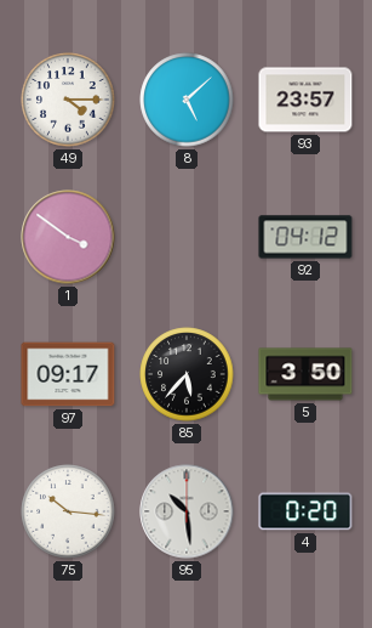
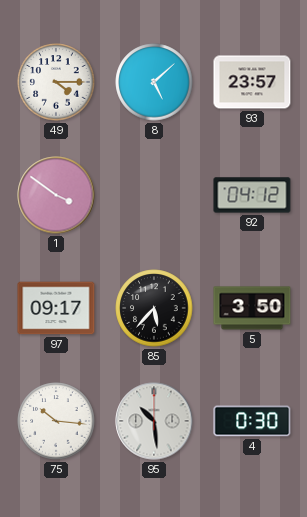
4: 0:20 -> 0:30
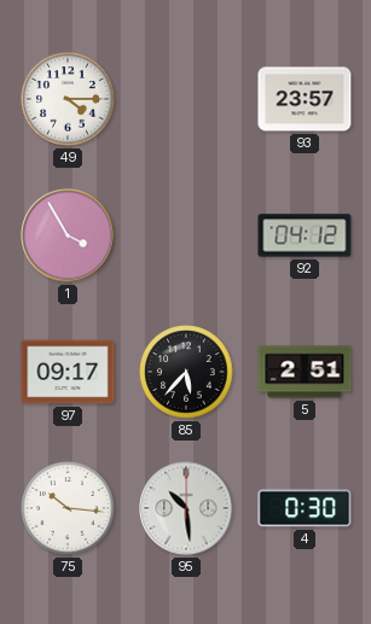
8: 5:08 -> none
1: 3:51 -> 3:55
5: 3:50 -> 2:51
